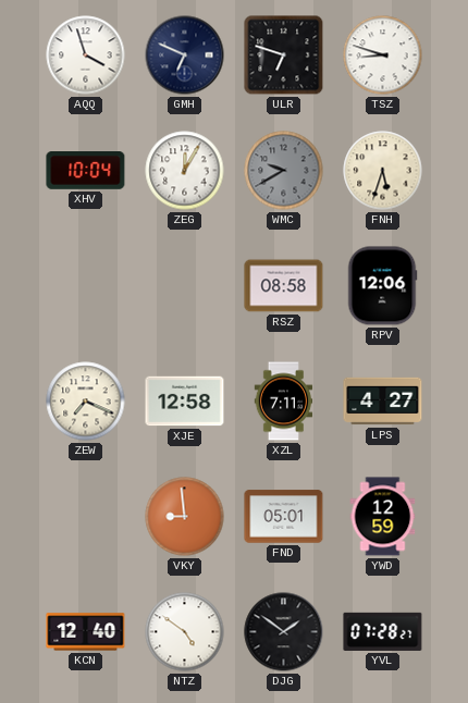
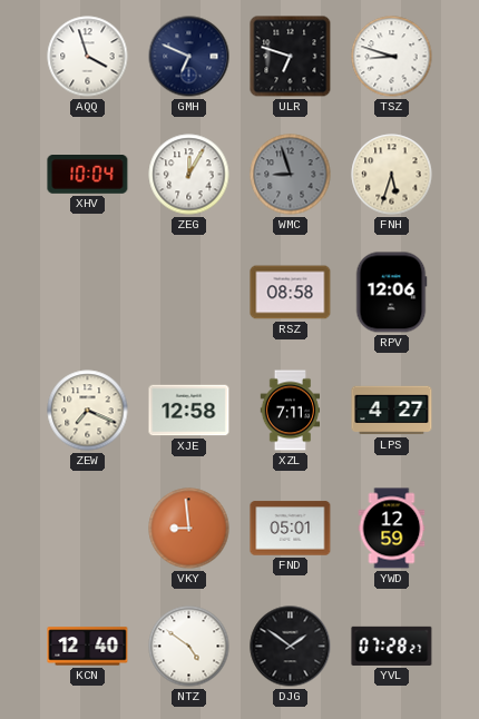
WMC: 9:40 -> 8:57
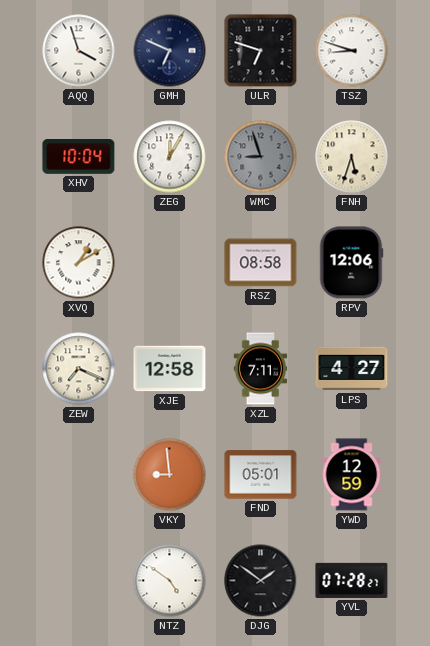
XVQ: none -> 1:10
KCN: 12:40 -> none
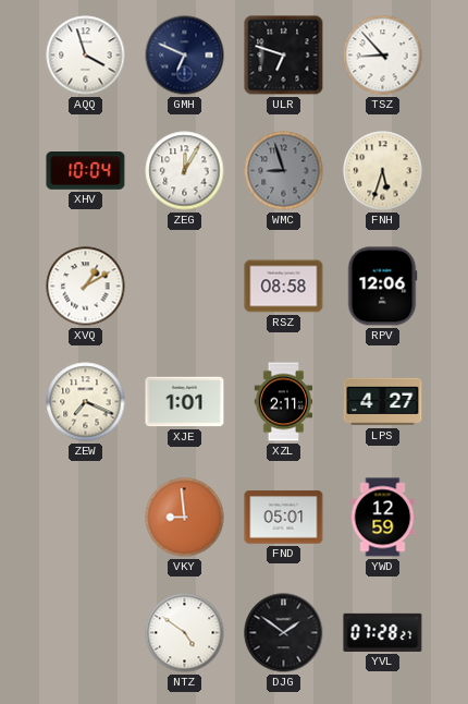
TSZ: 8:48 -> 8:53
XJE: 12:58 -> 1:01
XZL: 7:11 -> 2:11
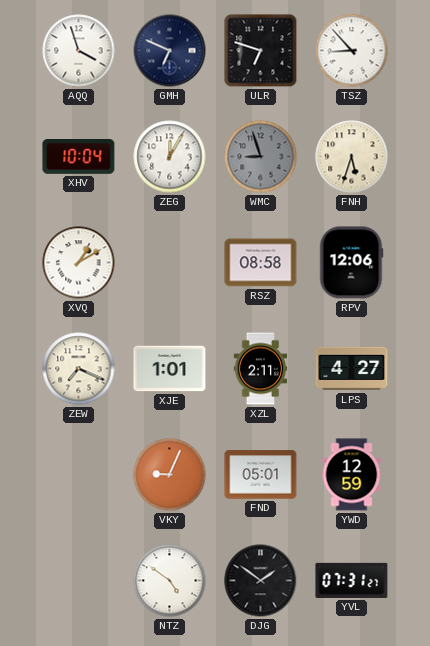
VKY: 8:59 -> 9:04
YVL: 07:28 -> 07:31
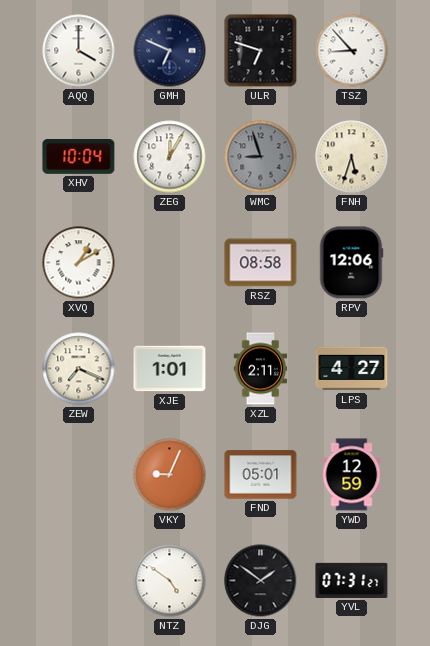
AQQ: 3:57 -> 4:00
